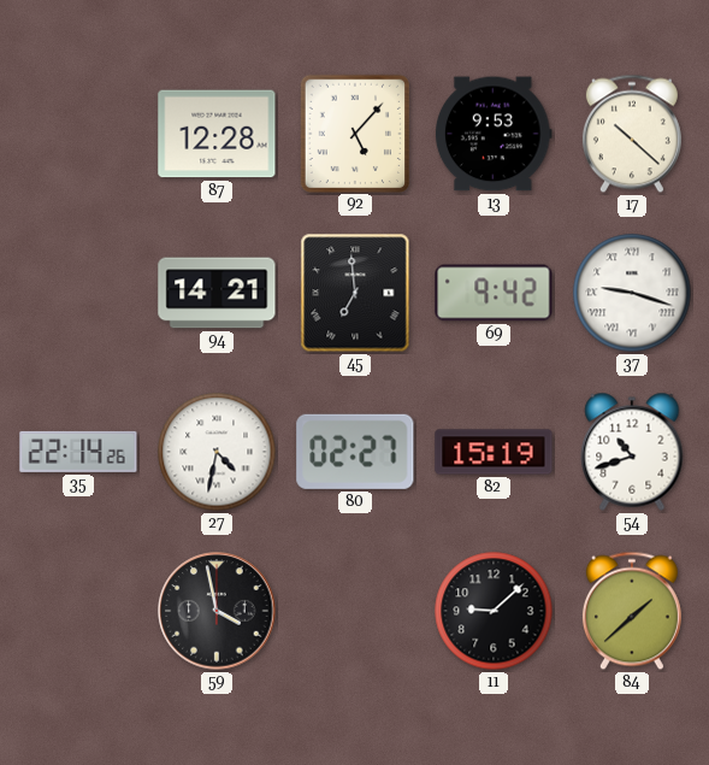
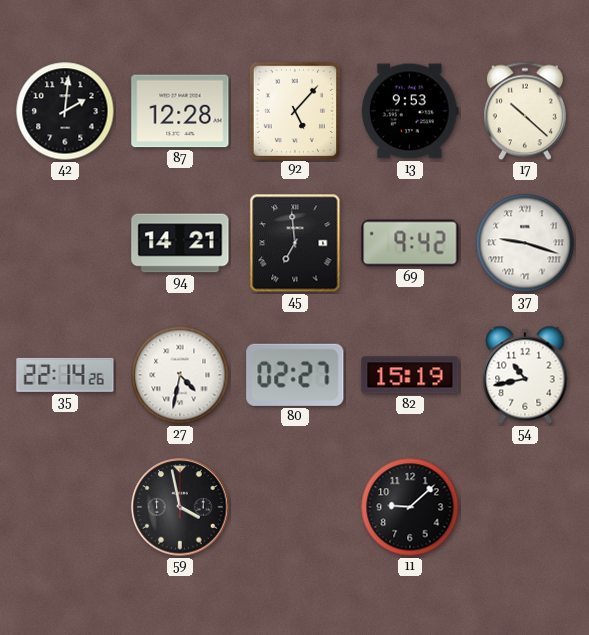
42: none -> 2:01
54: 10:42 -> 10:43
84: 1:38 -> none
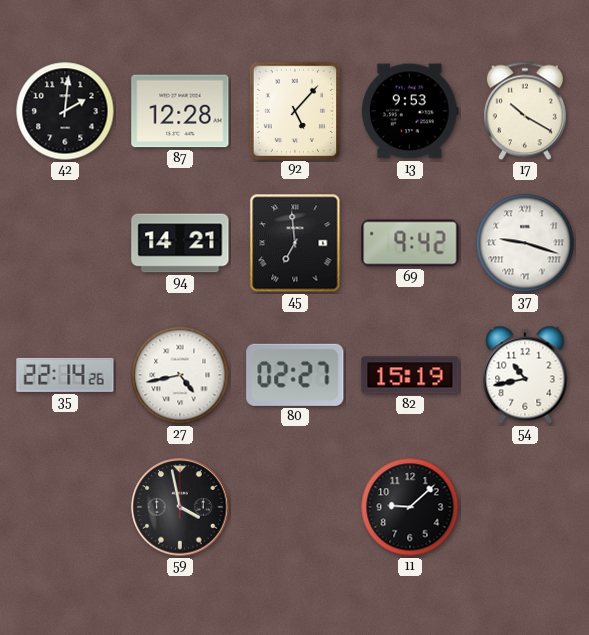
17: 10:22 -> 10:20
27: 4:32 -> 4:43
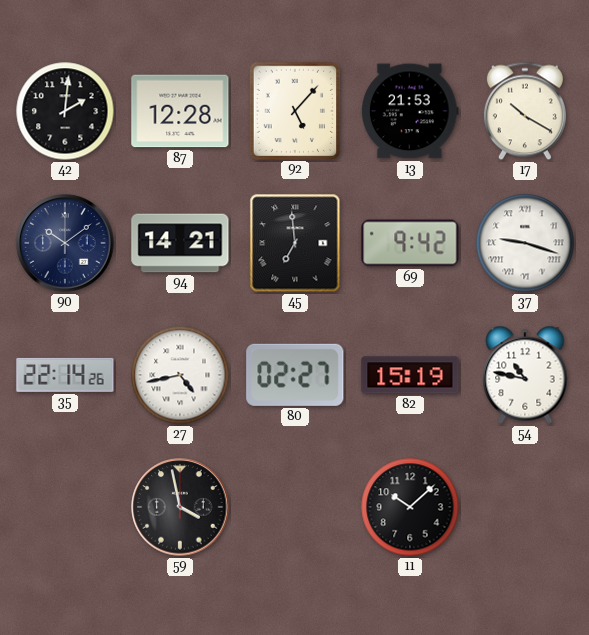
13: 9:53 -> 21:53
90: none -> 10:09
54: 10:43 -> 10:47
11: 9:08 -> 10:08
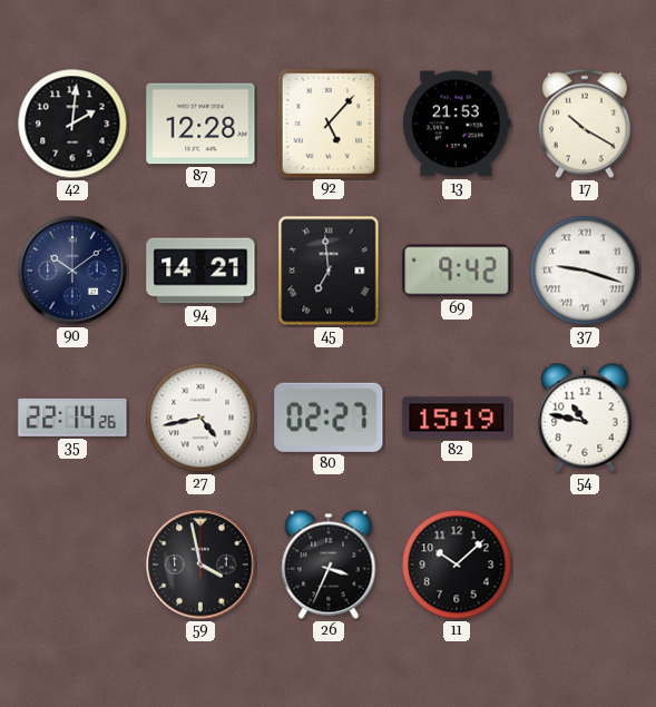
26: none -> 3:34
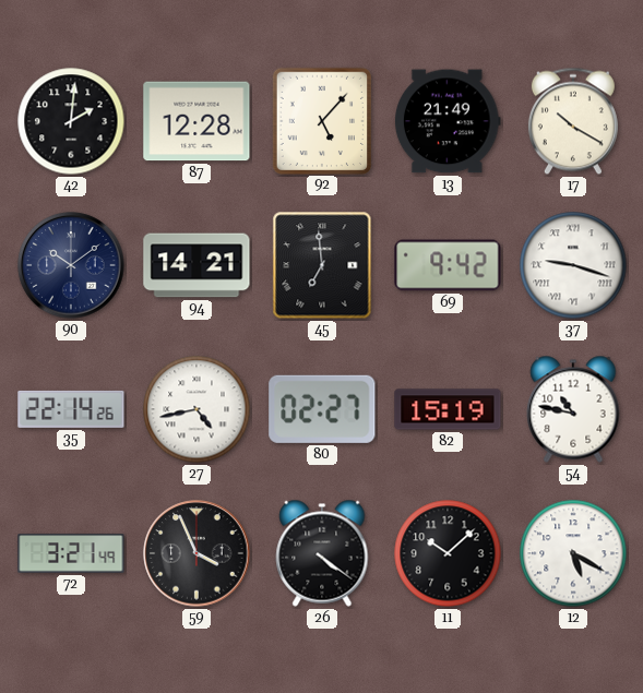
13: 21:53 -> 21:49
72: none -> 3:21
59: 3:58 -> 3:56
26: 3:34 -> 4:21
12: none -> 5:20
